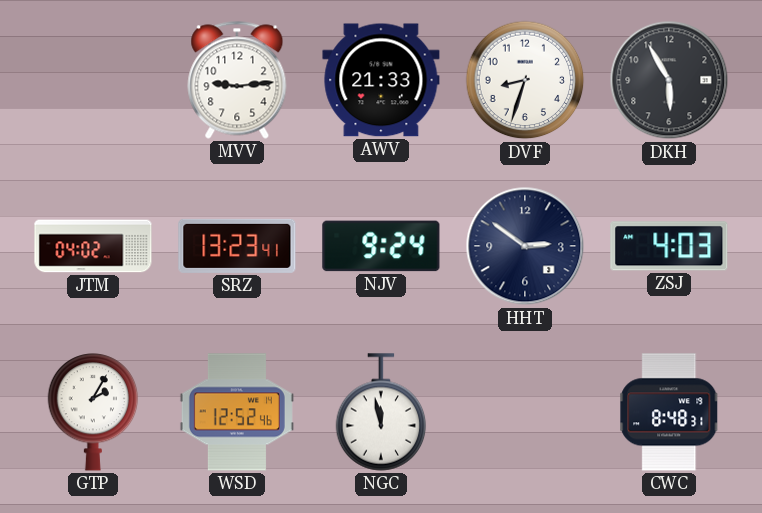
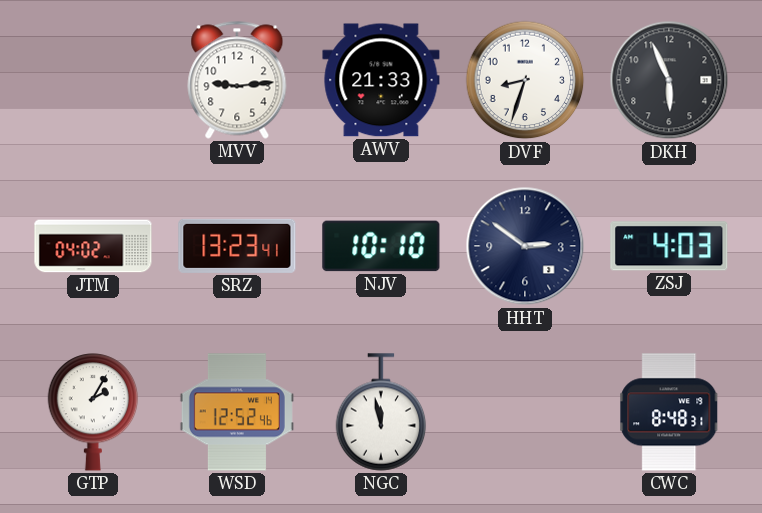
DKH: 5:55 -> 5:56
NJV: 9:24 -> 10:10
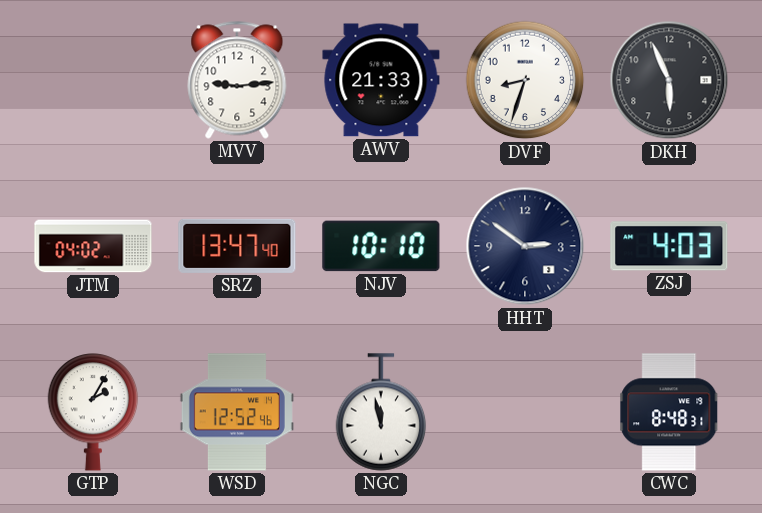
SRZ: 13:23 -> 13:47
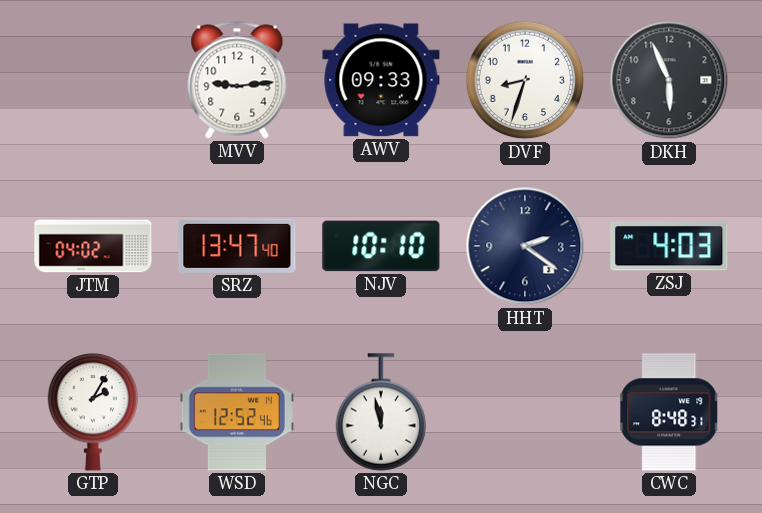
AWV: 21:33 -> 09:33
HHT: 2:51 -> 2:21
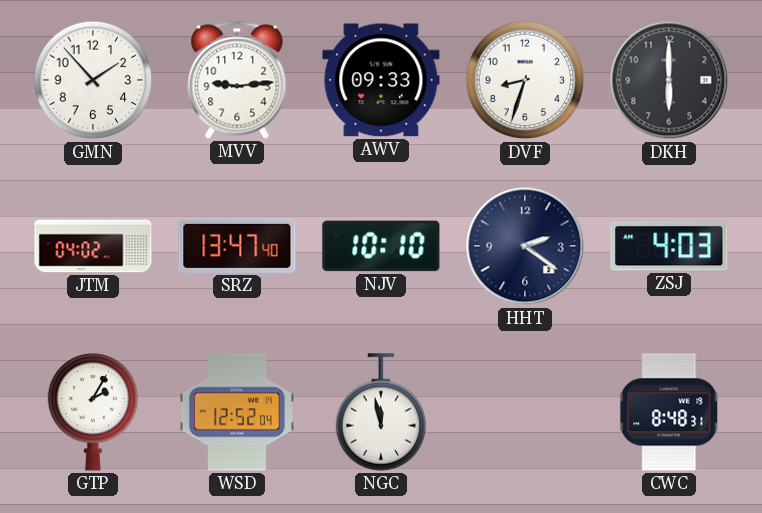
GMN: none -> 1:53
DKH: 5:56 -> 6:00
WSD: 12:52:46 -> 12:52:04
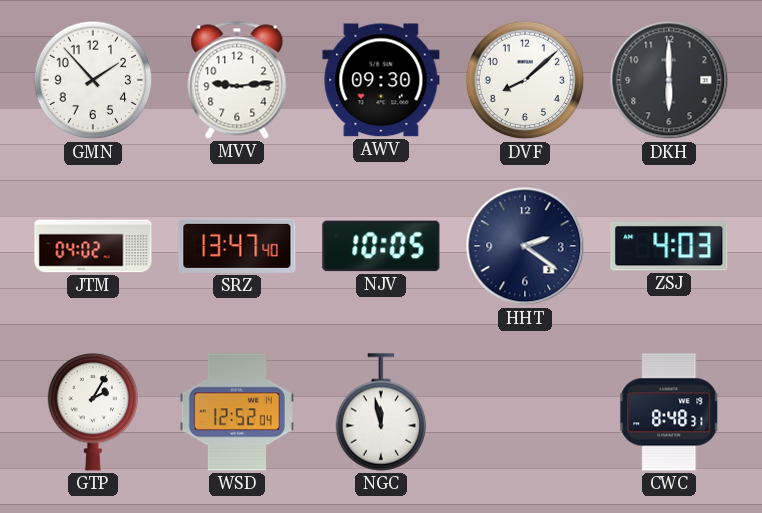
AWV: 09:33 -> 09:30
DVF: 8:33 -> 8:08
NJV: 10:10 -> 10:05
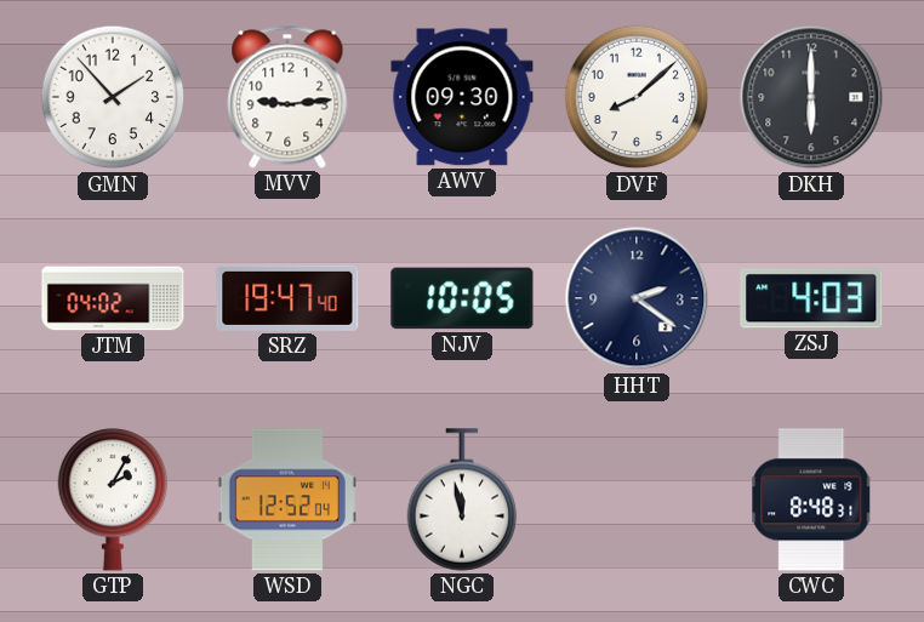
SRZ: 13:47 -> 19:47
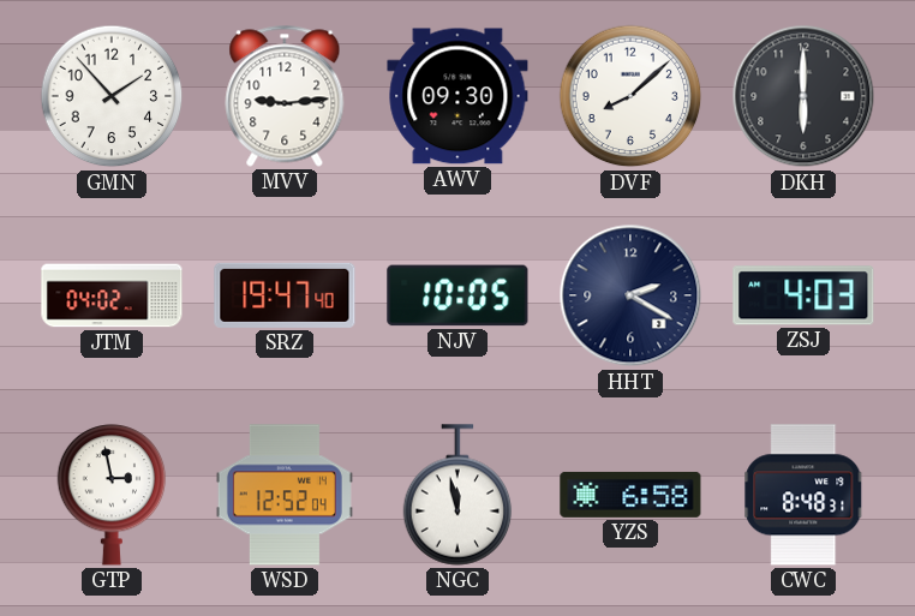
HHT: 2:21 -> 2:20
GTP: 2:05 -> 2:58
YZS: none -> 6:58
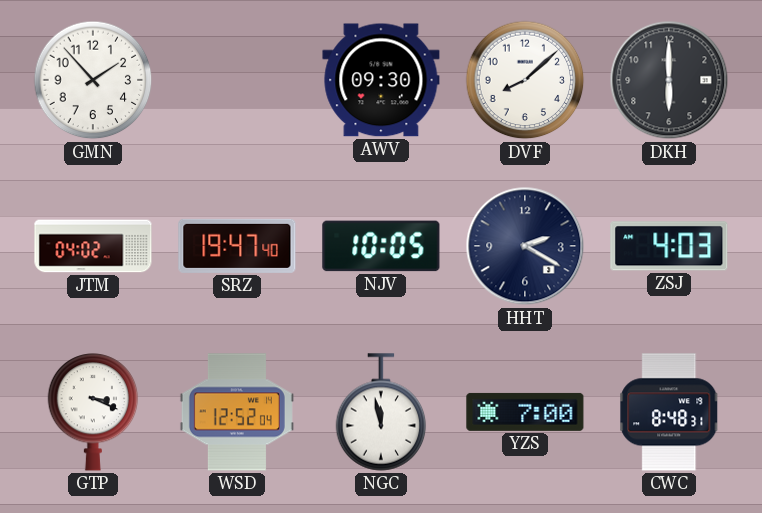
MVV: 9:14 -> none
GTP: 2:58 -> 3:19
YZS: 6:58 -> 7:00
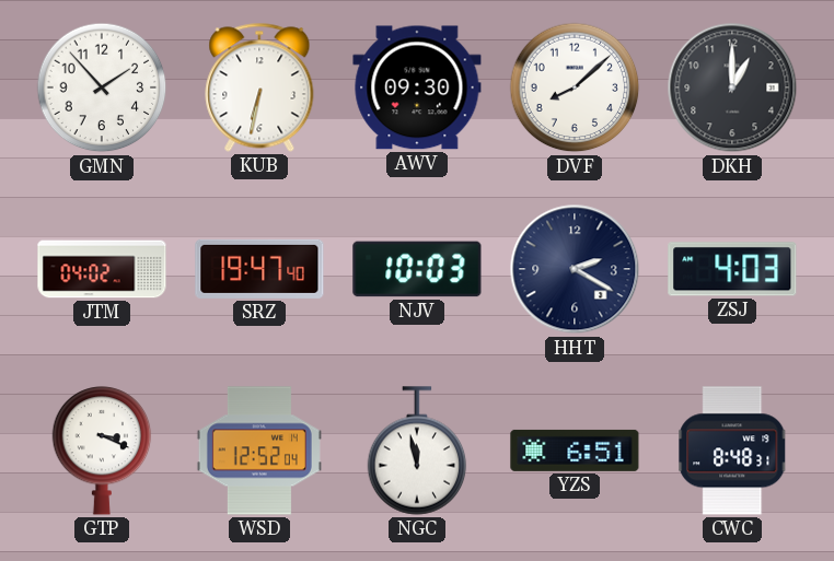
KUB: none -> 6:32
DKH: 6:00 -> 1:00
NJV: 10:05 -> 10:03
YZS: 7:00 -> 6:51
